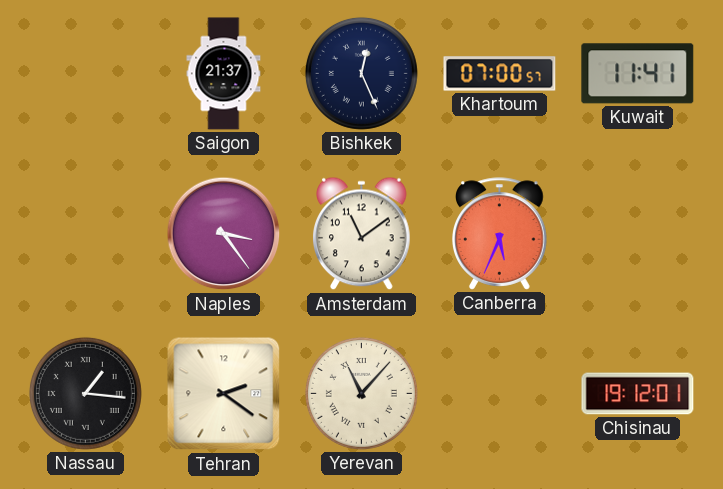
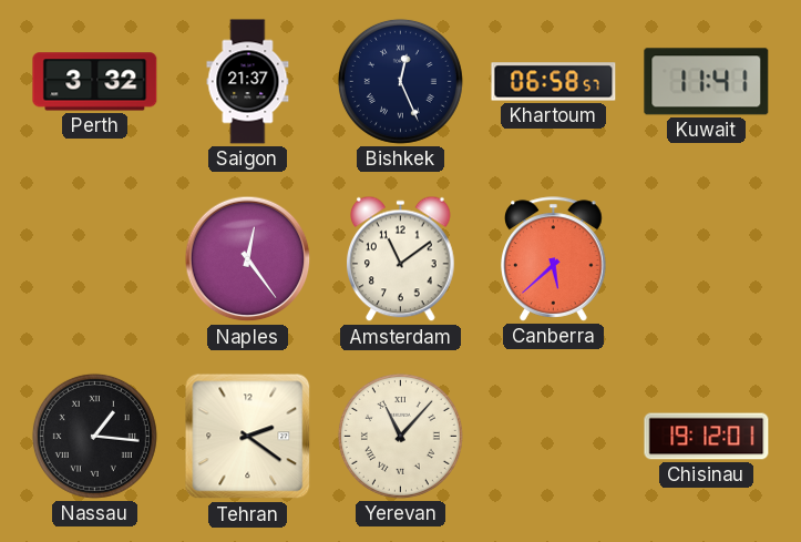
Perth: none -> 3:32
Khartoum: 07:00 -> 06:58
Naples: 3:24 -> 12:24
Canberra: 5:34 -> 5:38
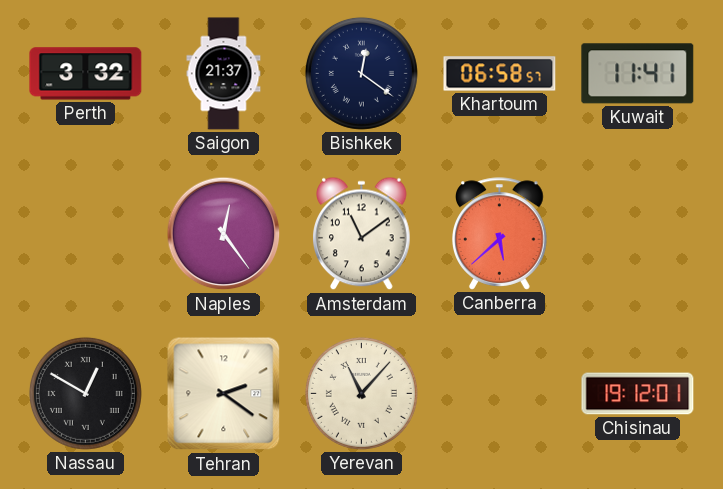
Bishkek: 12:26 -> 12:21
Nassau: 1:16 -> 12:50
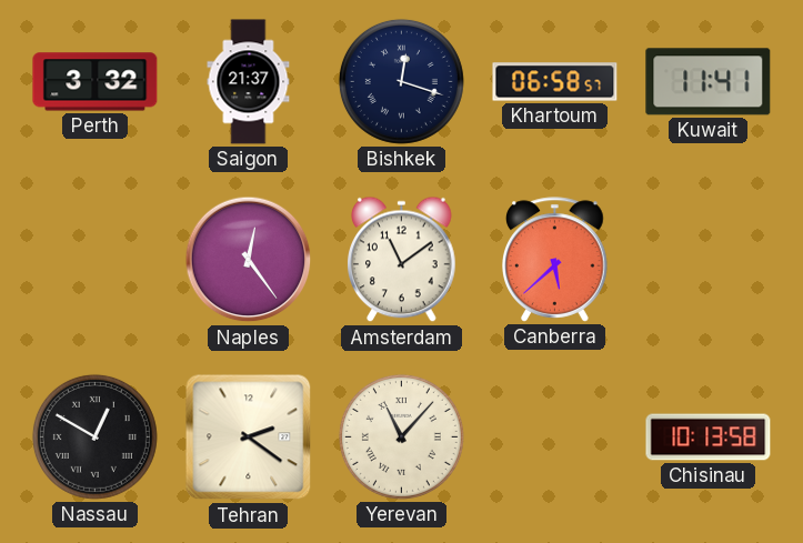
Bishkek: 12:21 -> 12:18
Chisinau: 19:12 -> 10:13
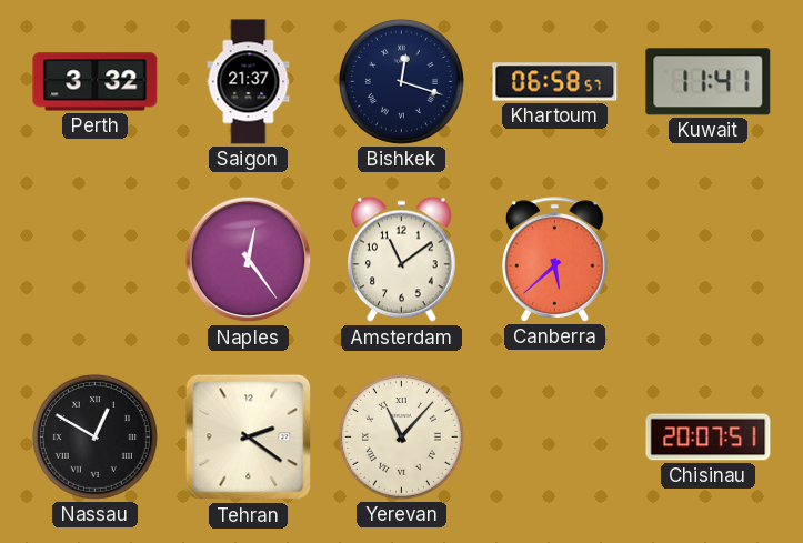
Chisinau: 10:13 -> 20:07
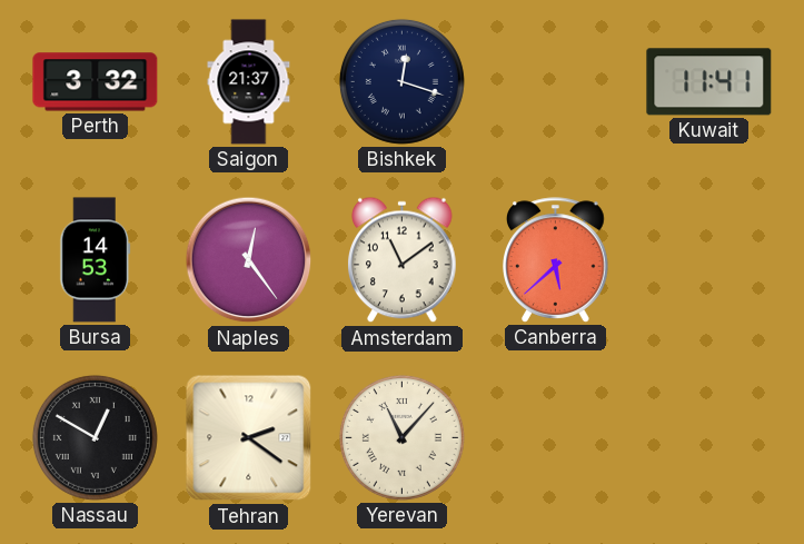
Khartoum: 06:58 -> none
Bursa: none -> 14:53
Chisinau: 20:07 -> none
